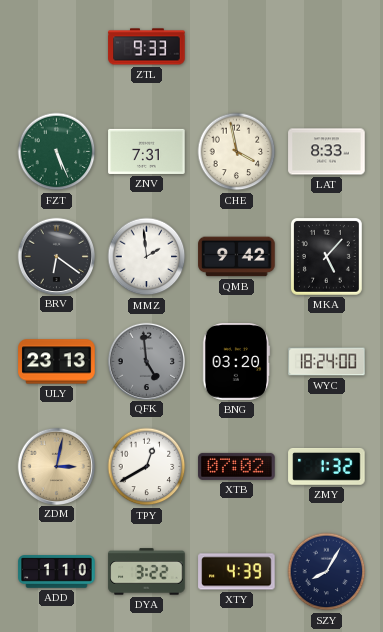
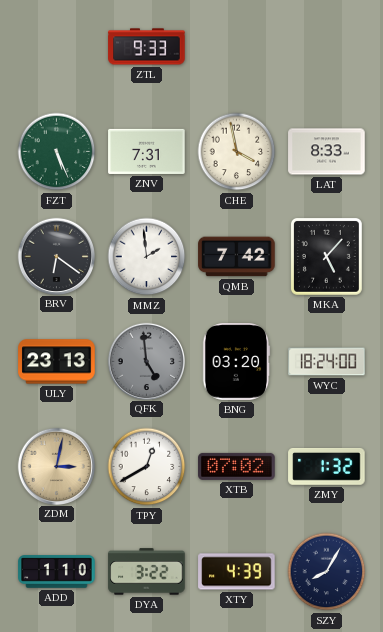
QMB: 9:42 -> 7:42
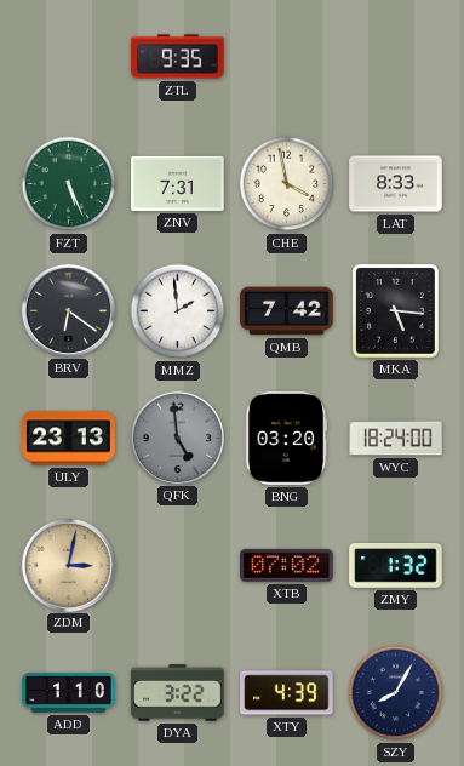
ZTL: 9:33 -> 9:35
MKA: 5:07 -> 5:16
TPY: 12:40 -> none
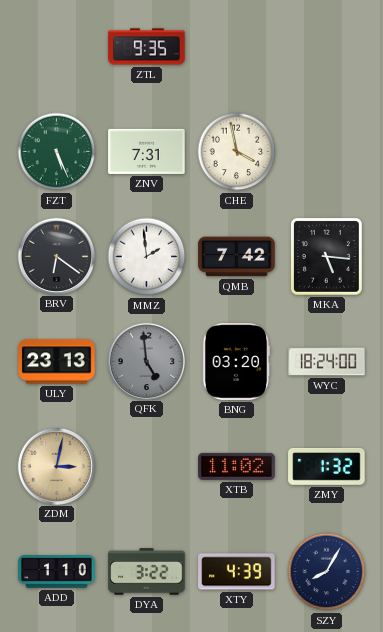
LAT: 8:33 -> none
XTB: 07:02 -> 11:02
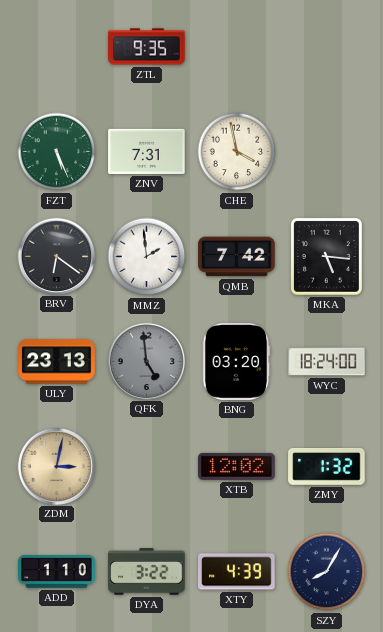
XTB: 11:02 -> 12:02
